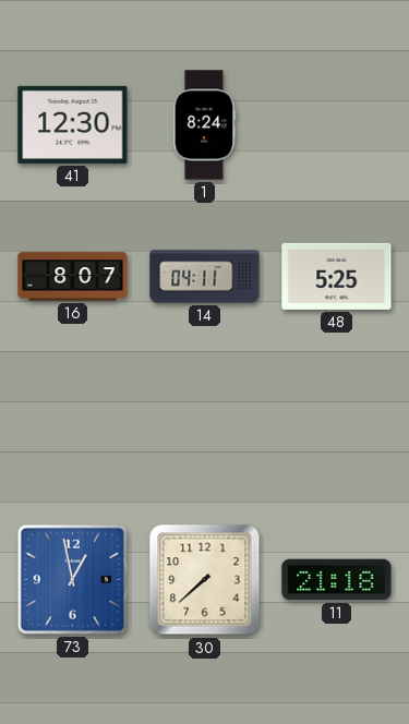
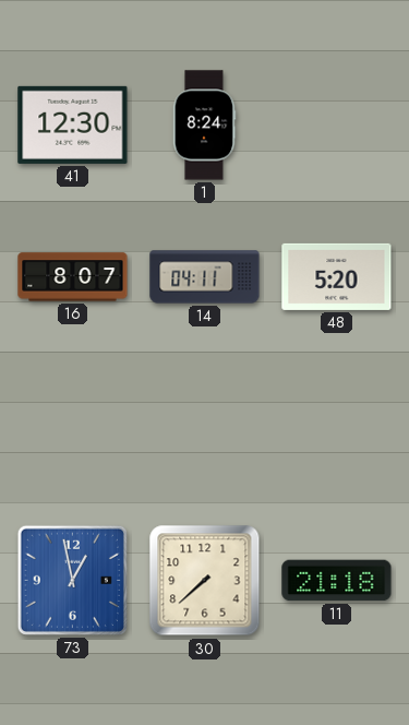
48: 5:25 -> 5:20
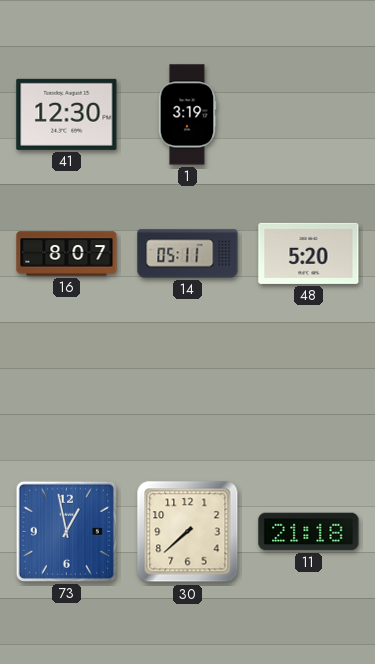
1: 8:24 -> 3:19
14: 04:11 -> 05:11
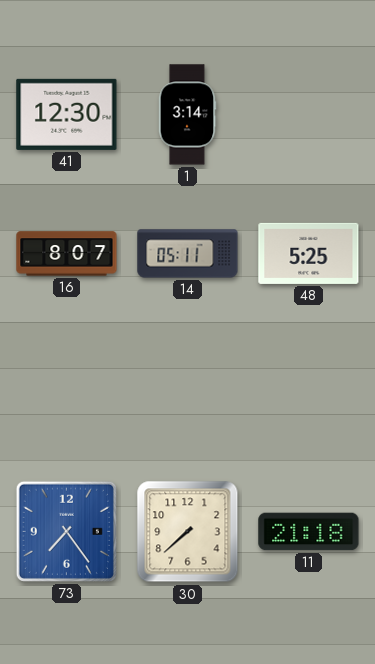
1: 3:19 -> 3:14
48: 5:20 -> 5:25
73: 12:58 -> 7:24
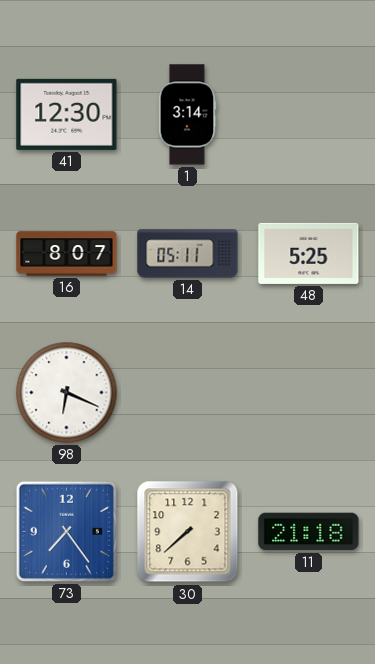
98: none -> 6:19
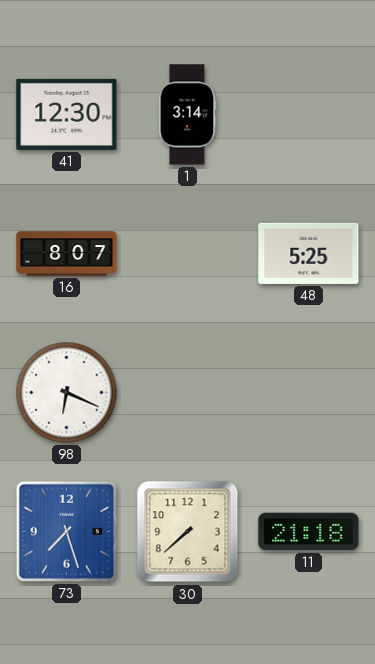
14: 05:11 -> none
73: 7:24 -> 7:27
